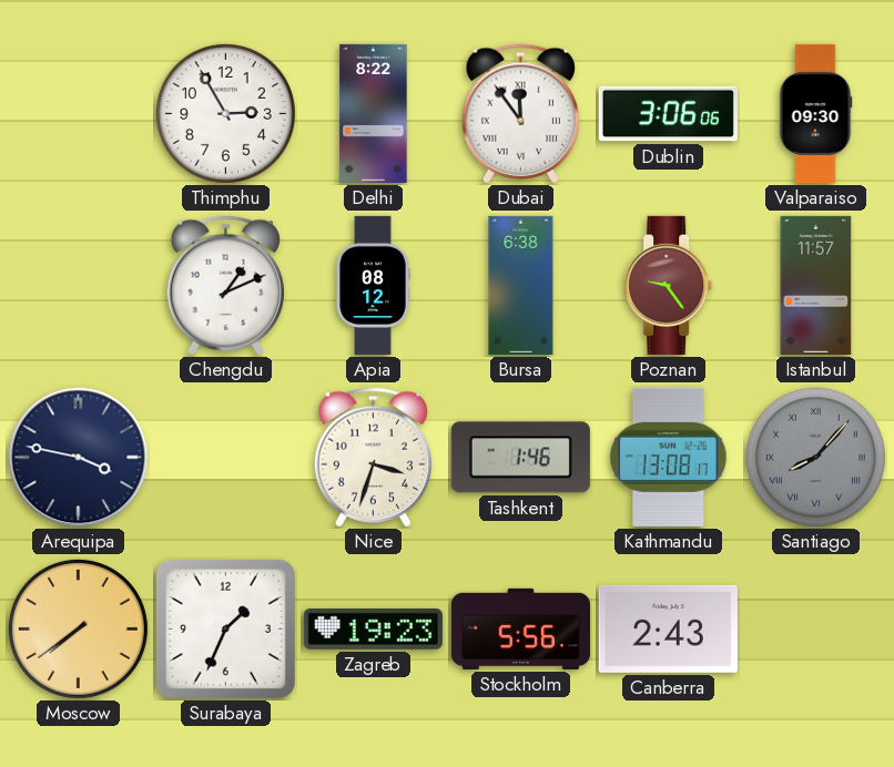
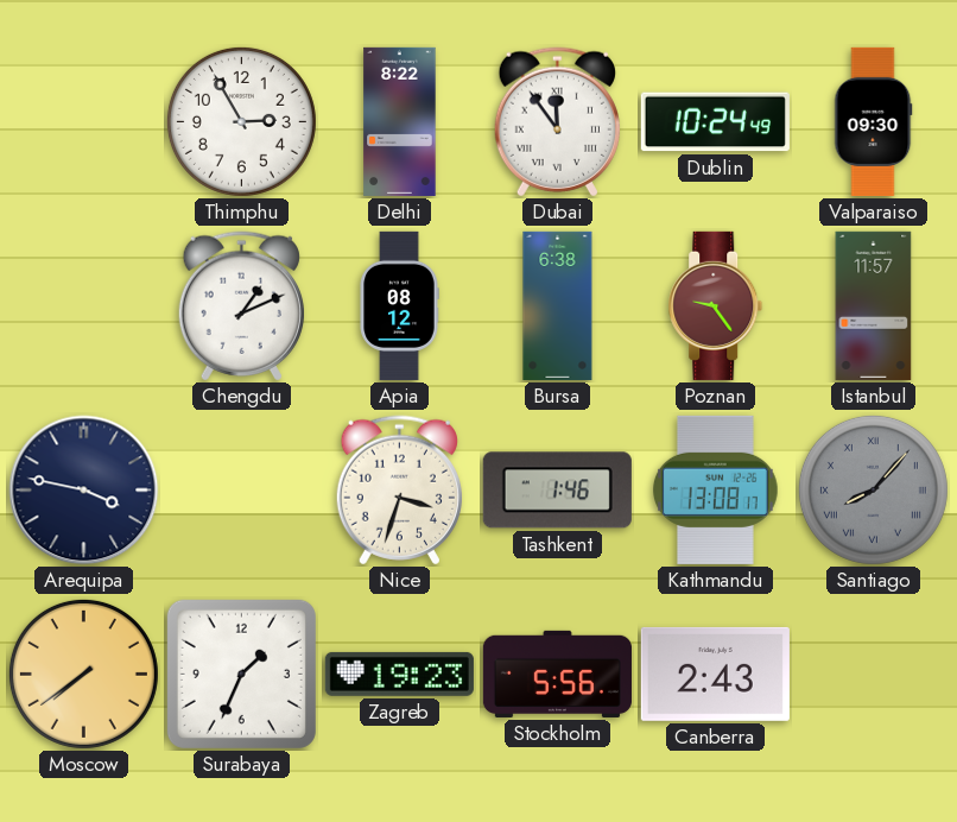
Dublin: 3:06 -> 10:24
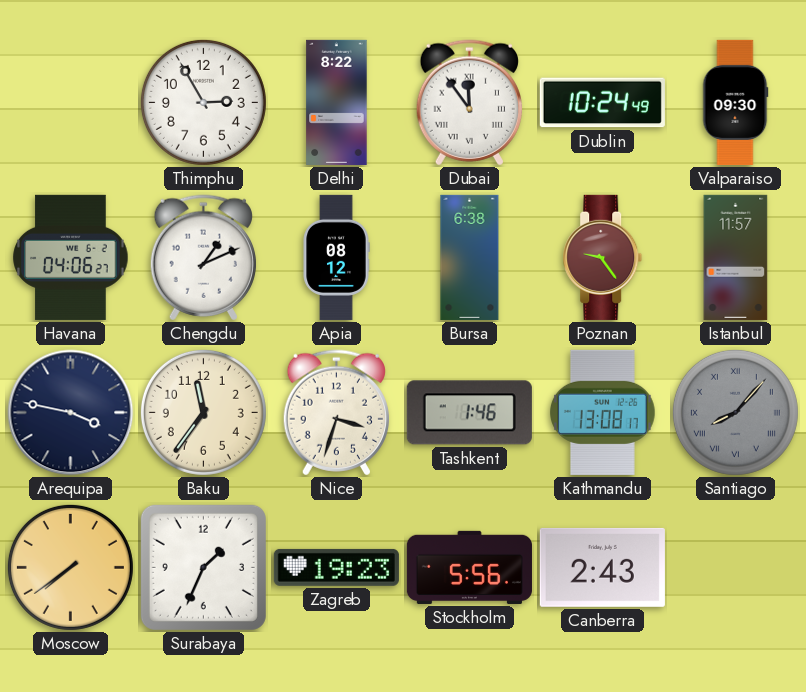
Havana: none -> 04:06
Baku: none -> 11:36
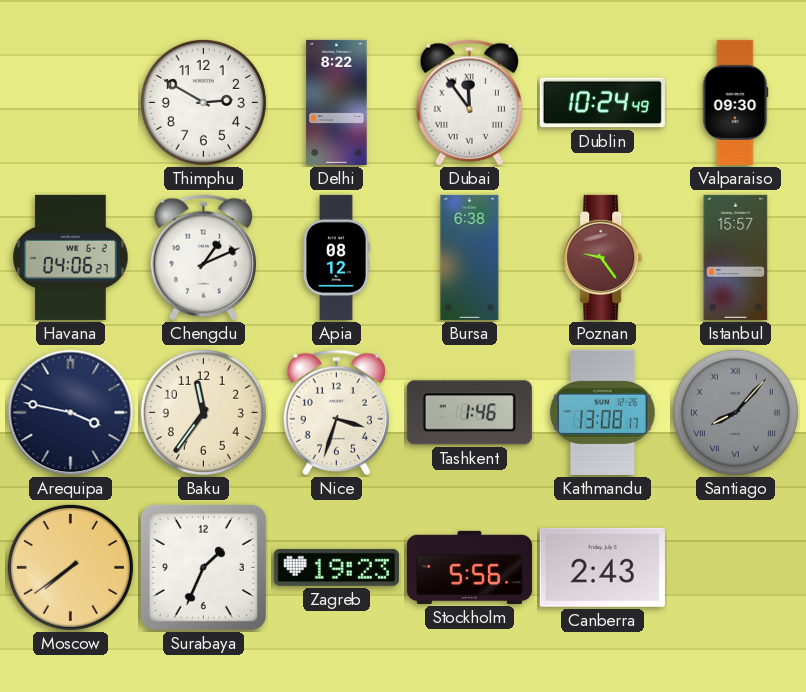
Thimphu: 2:55 -> 2:50
Istanbul: 11:57 -> 15:57
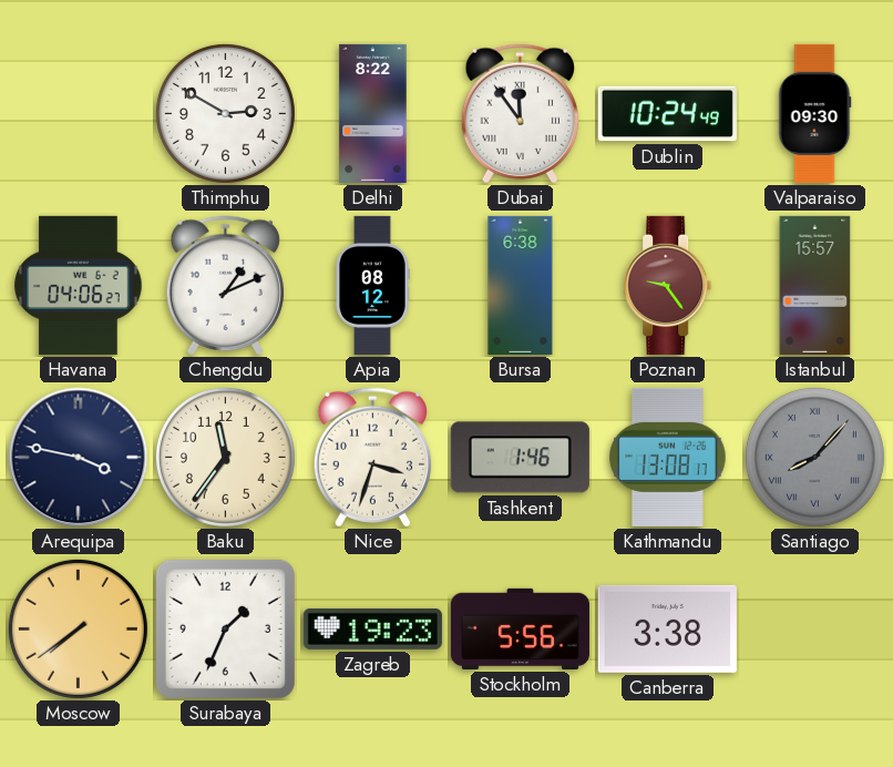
Canberra: 2:43 -> 3:38
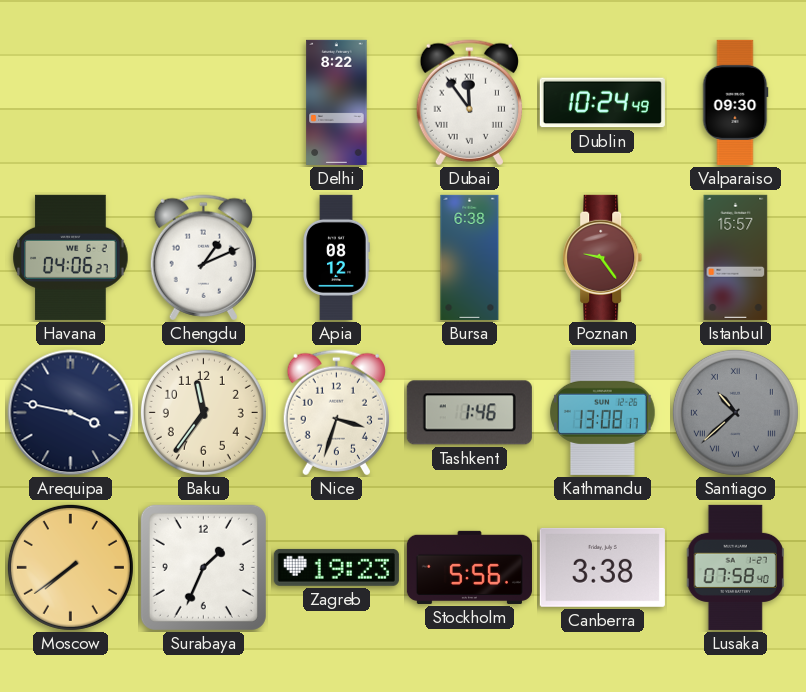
Thimphu: 2:50 -> none
Santiago: 8:07 -> 10:38
Lusaka: none -> 07:58
